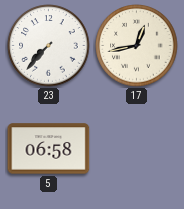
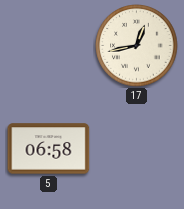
23: 7:37 -> none
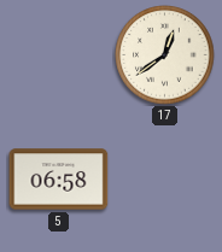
17: 12:43 -> 12:39
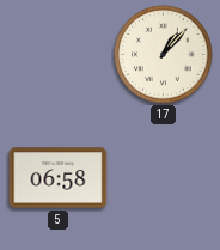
17: 12:39 -> 1:07
